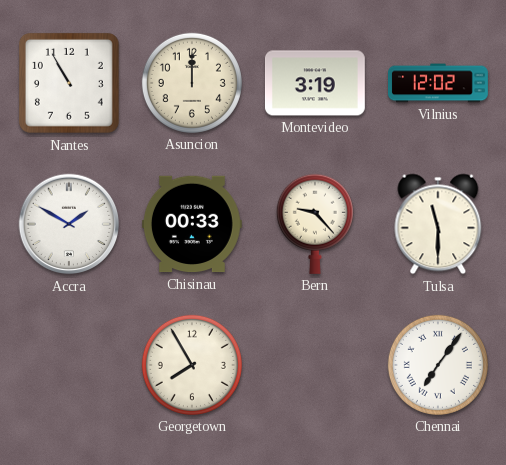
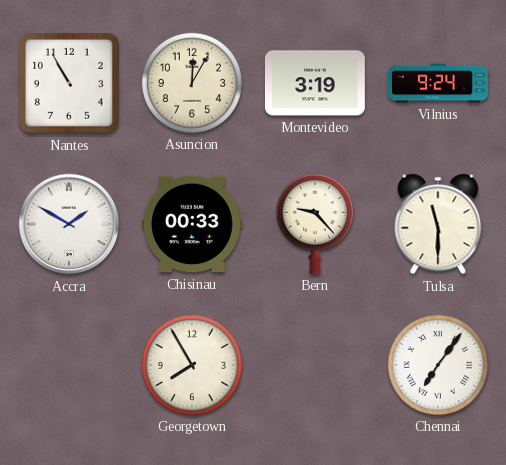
Asuncion: 12:00 -> 12:05
Vilnius: 12:02 -> 9:24
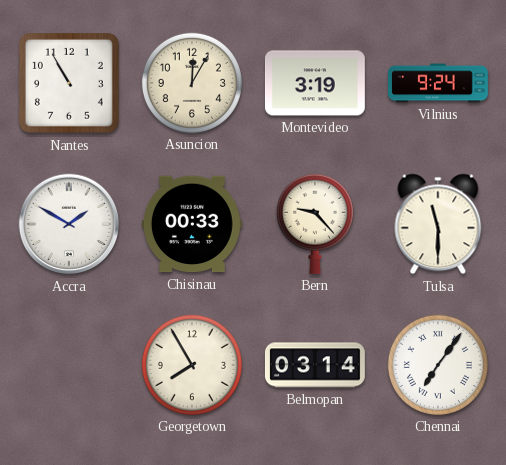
Belmopan: none -> 03:14
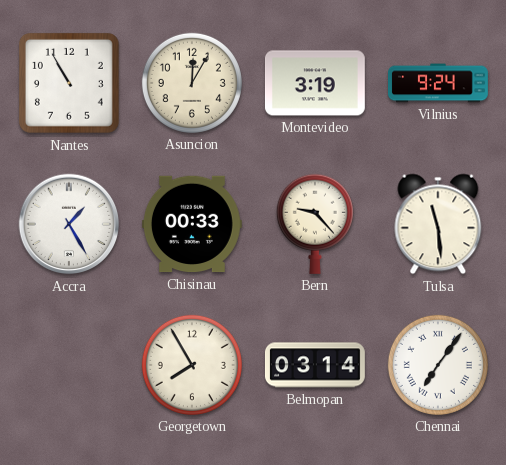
Accra: 1:50 -> 1:25
Tulsa: 11:30 -> 11:29
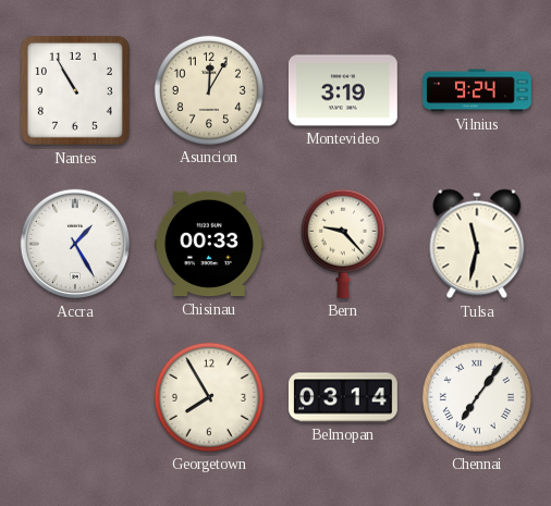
Tulsa: 11:29 -> 11:32
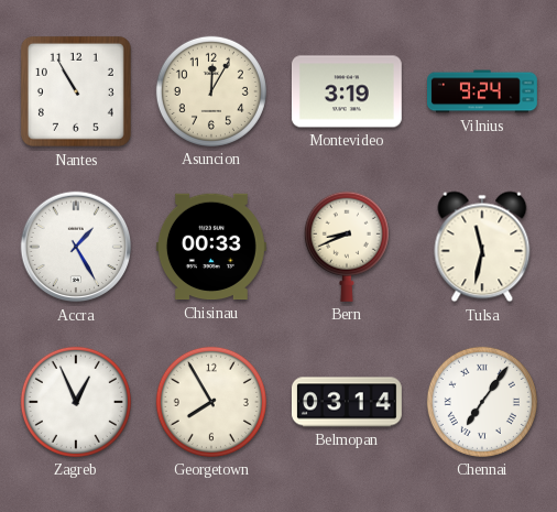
Bern: 9:23 -> 8:41
Zagreb: none -> 12:56
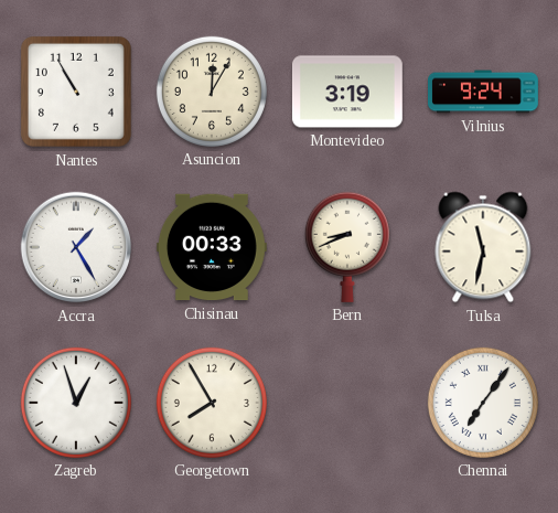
Zagreb: 12:56 -> 12:57
Belmopan: 03:14 -> none
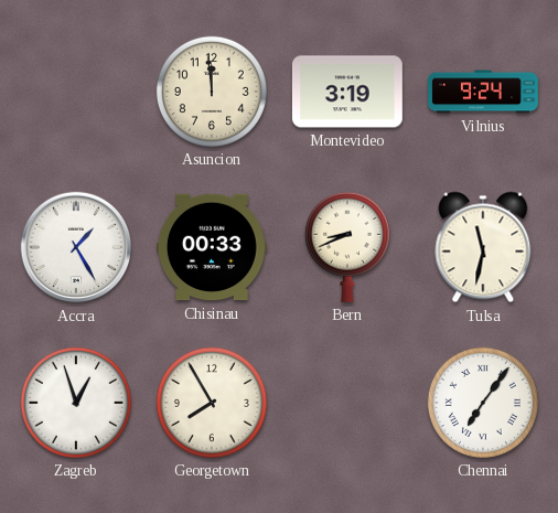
Nantes: 10:55 -> none
Asuncion: 12:05 -> 11:59
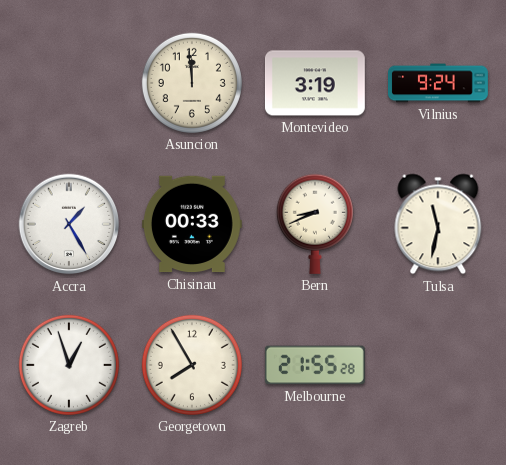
Melbourne: none -> 21:55
Chennai: 7:06 -> none
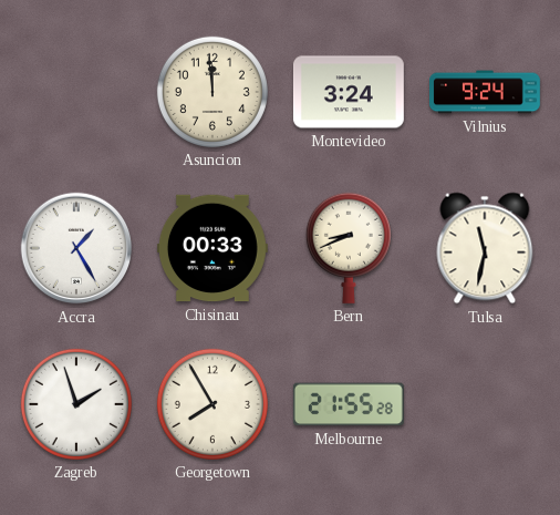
Montevideo: 3:19 -> 3:24
Zagreb: 12:57 -> 1:57
